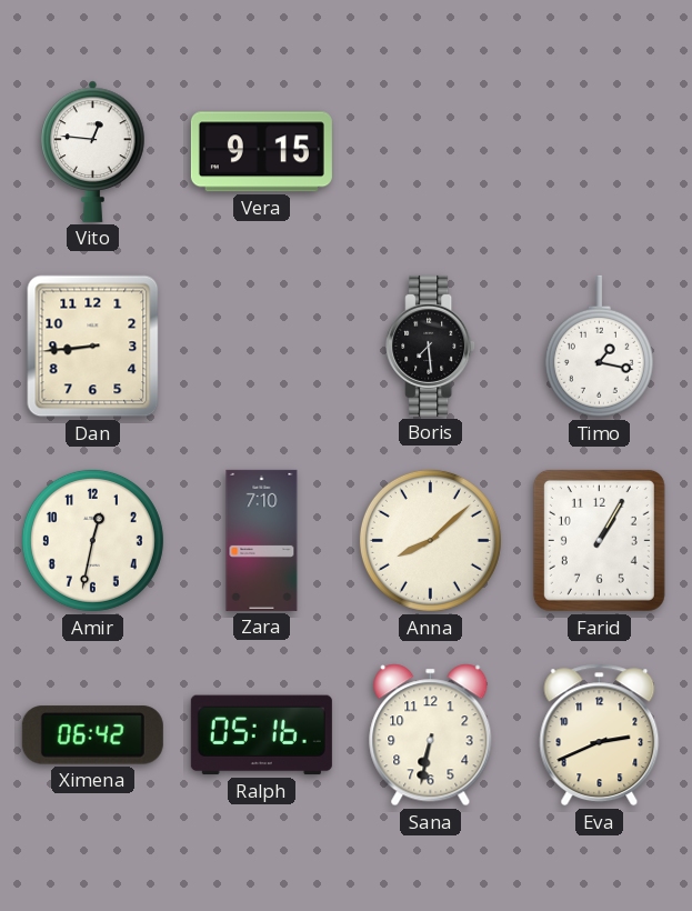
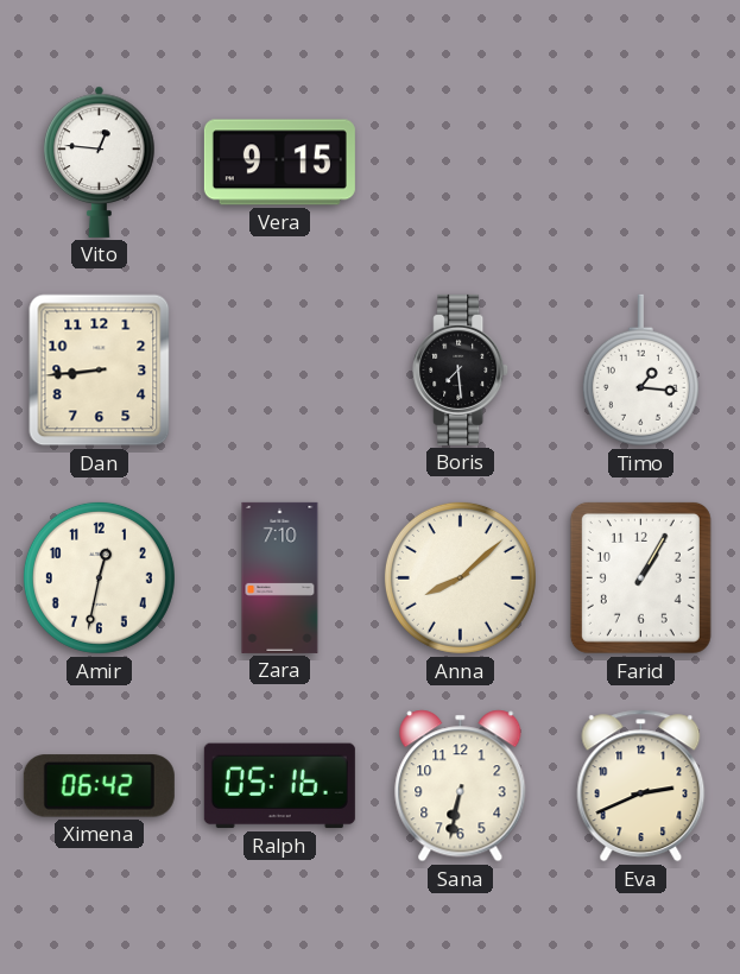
Timo: 1:17 -> 1:16
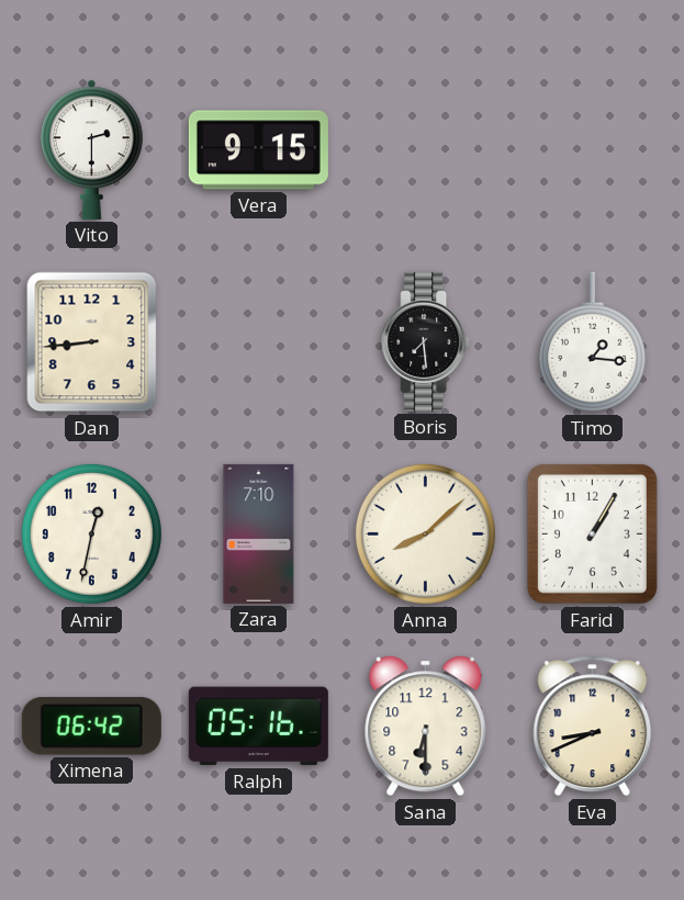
Vito: 12:46 -> 2:30
Sana: 6:32 -> 6:30
Eva: 2:41 -> 8:41
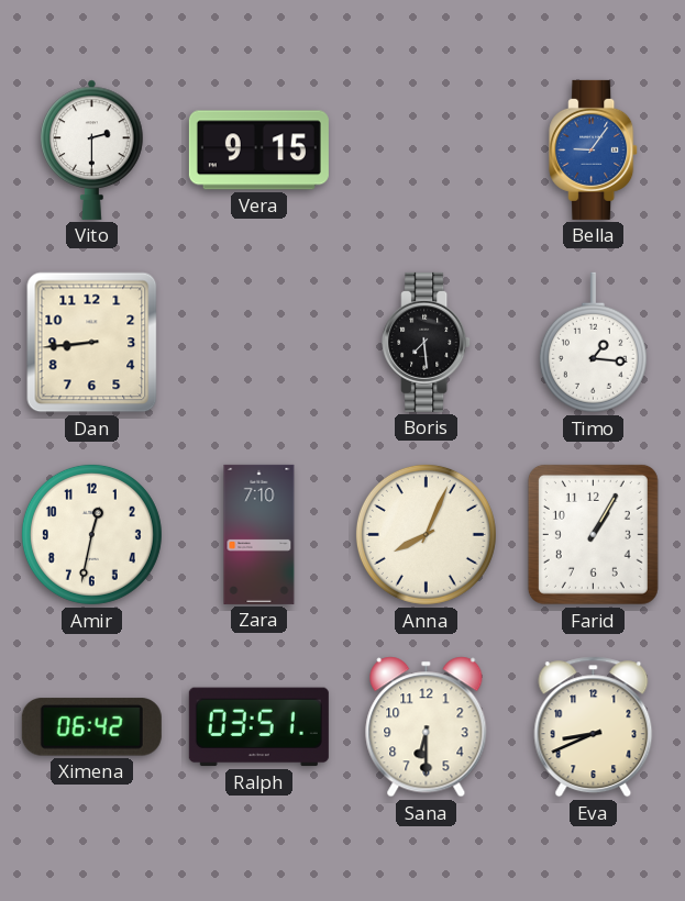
Bella: none -> 9:06
Anna: 8:08 -> 8:04
Ralph: 05:16 -> 03:51
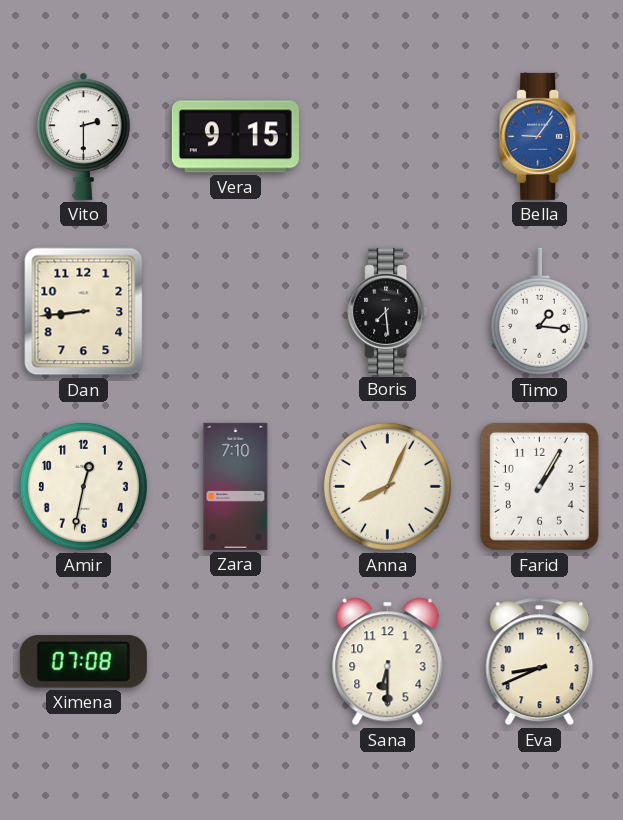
Ximena: 06:42 -> 07:08
Ralph: 03:51 -> none
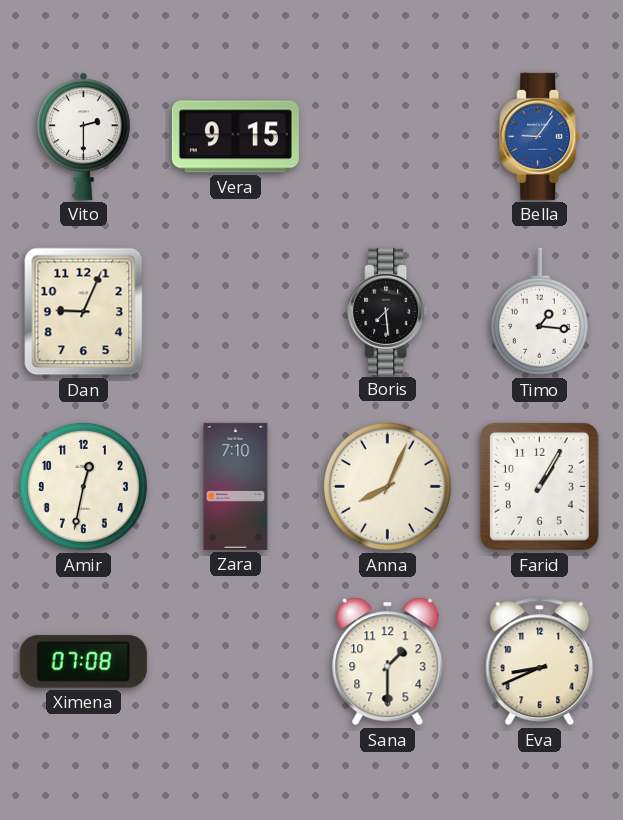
Dan: 8:44 -> 9:04
Sana: 6:30 -> 1:30
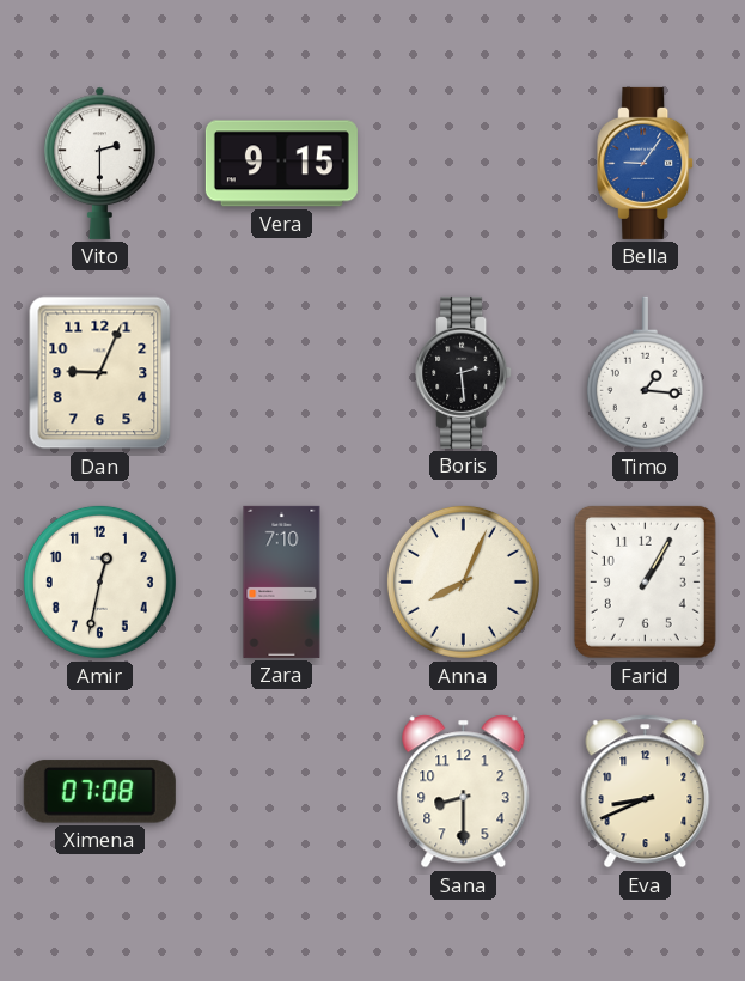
Boris: 7:29 -> 2:29
Sana: 1:30 -> 8:30
